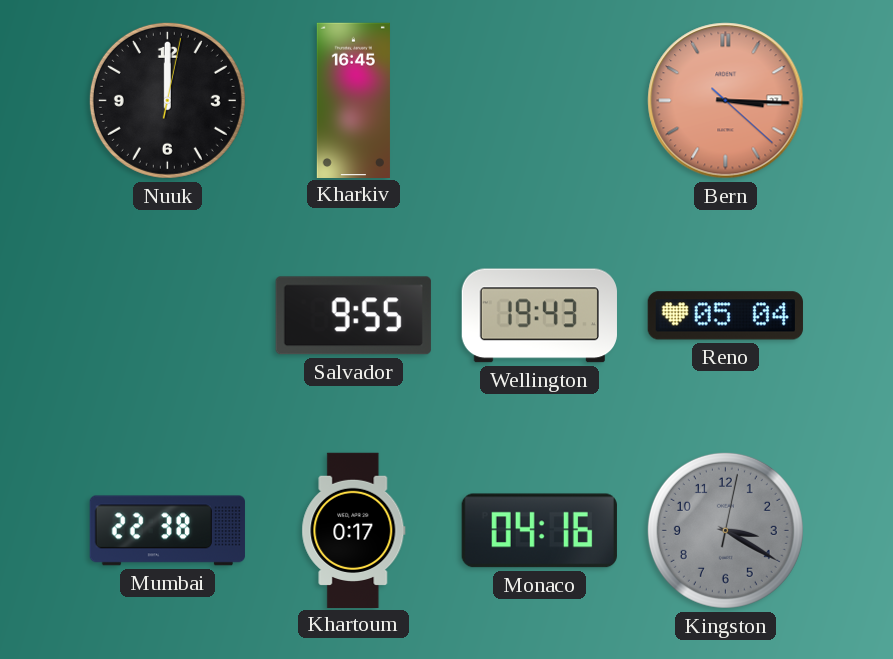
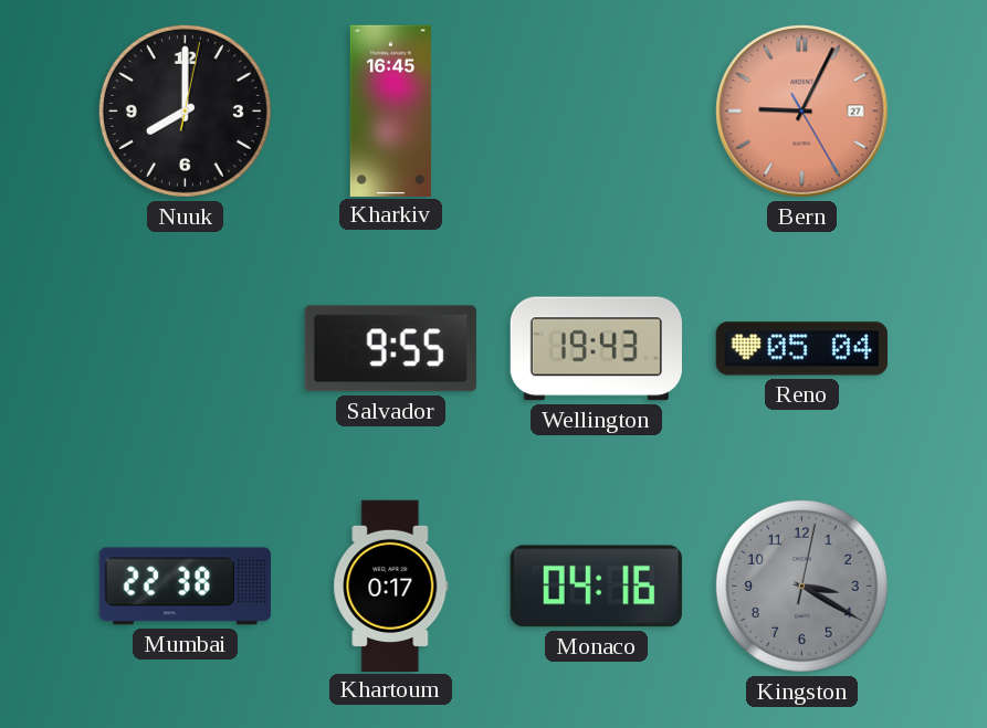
Nuuk: 12:00 -> 8:00
Bern: 3:15 -> 9:04
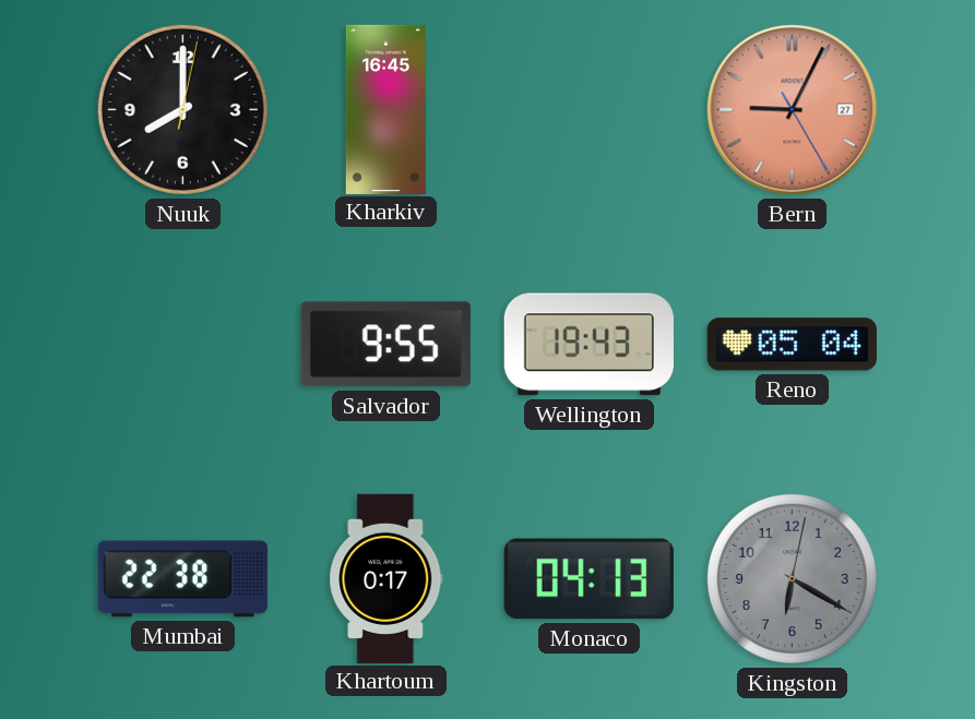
Monaco: 04:16 -> 04:13
Kingston: 3:20 -> 6:20
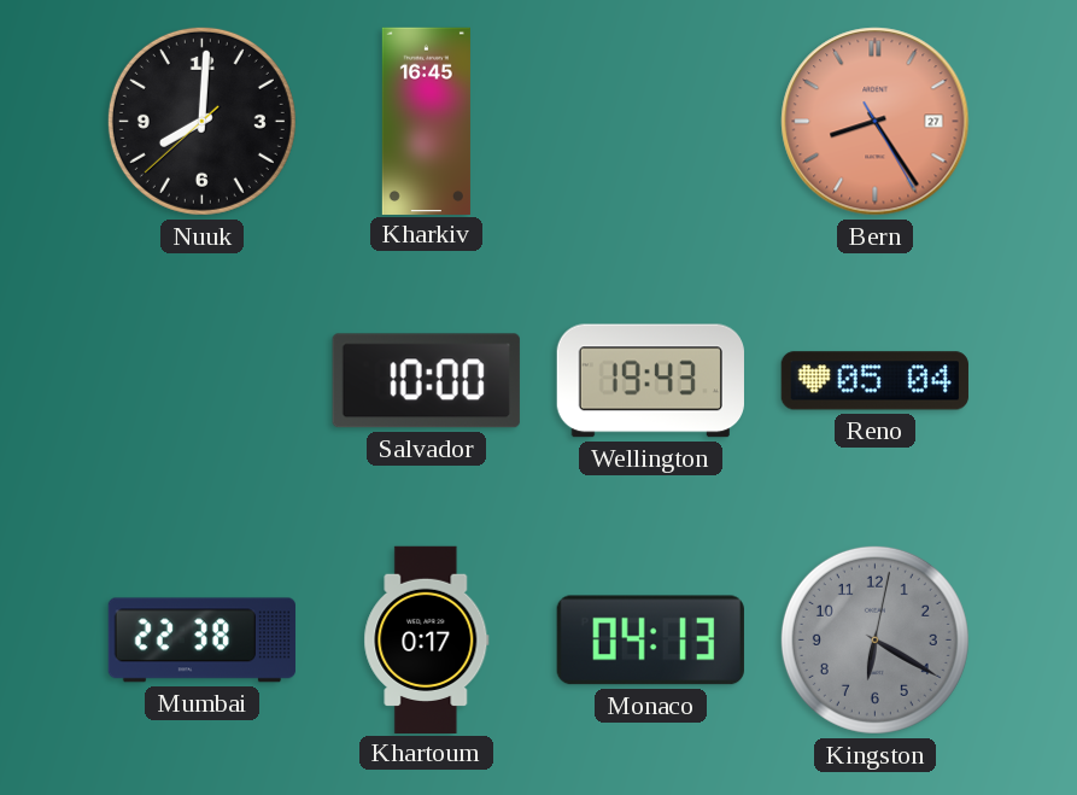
Nuuk: 8:00:02 -> 8:00:38
Bern: 9:04 -> 8:24
Salvador: 9:55 -> 10:00
